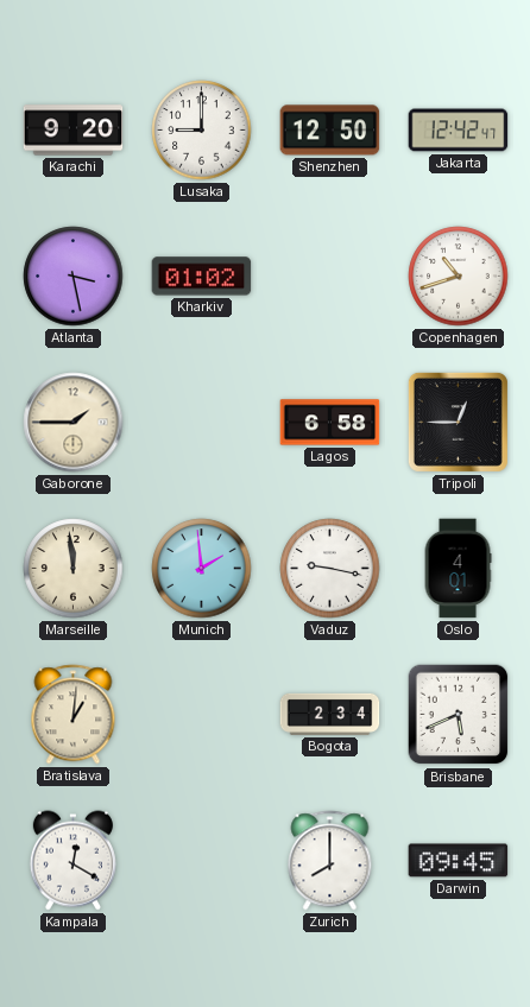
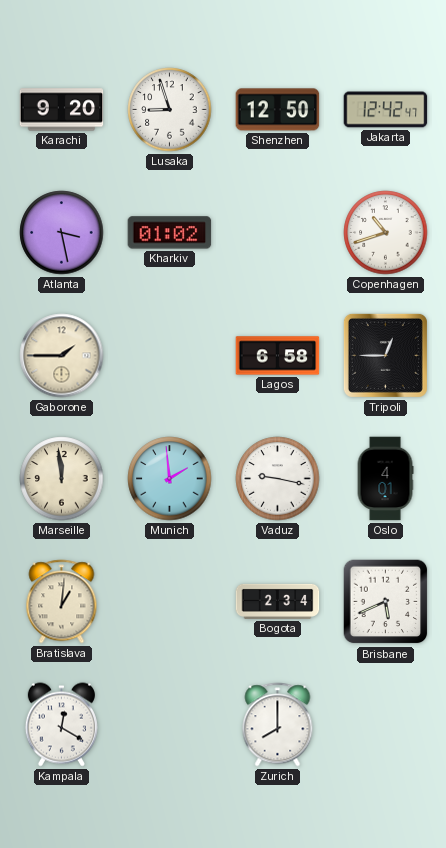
Lusaka: 9:00 -> 8:57
Darwin: 09:45 -> none
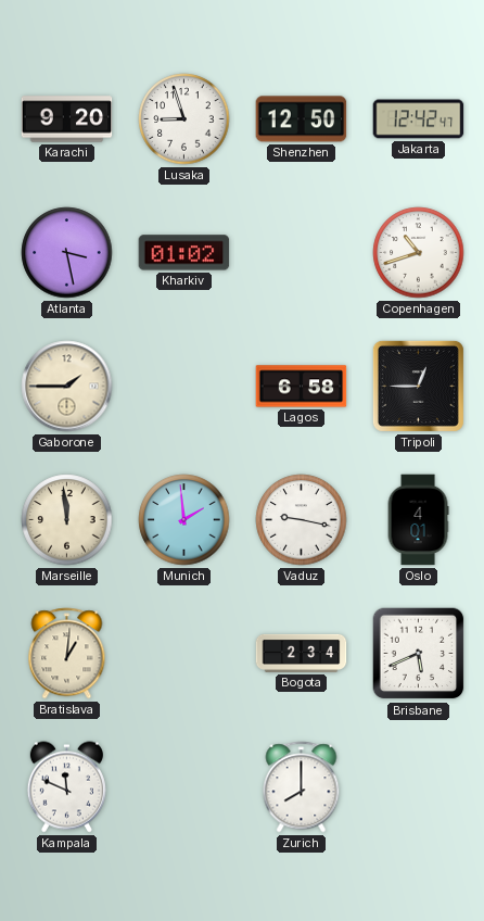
Kampala: 12:20 -> 11:49
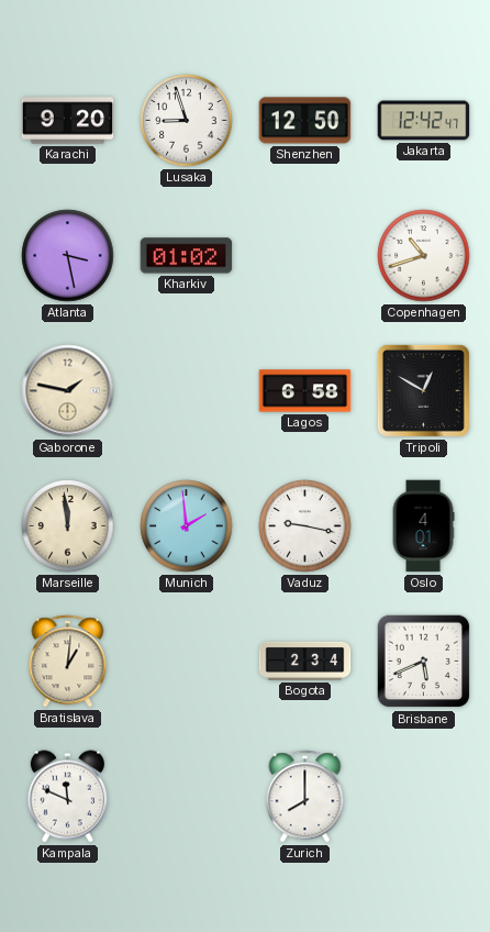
Gaborone: 1:45 -> 1:47
Tripoli: 12:45 -> 12:50
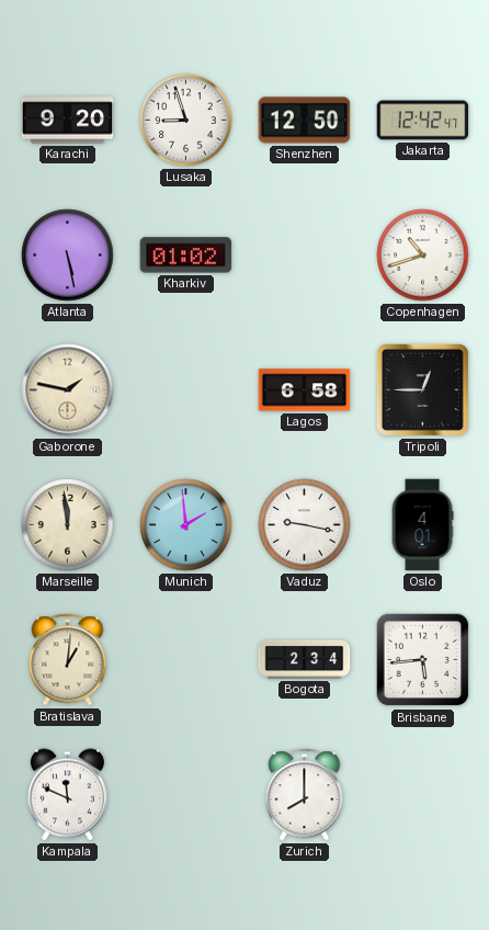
Atlanta: 3:28 -> 5:28
Tripoli: 12:50 -> 12:45
Brisbane: 5:41 -> 5:44
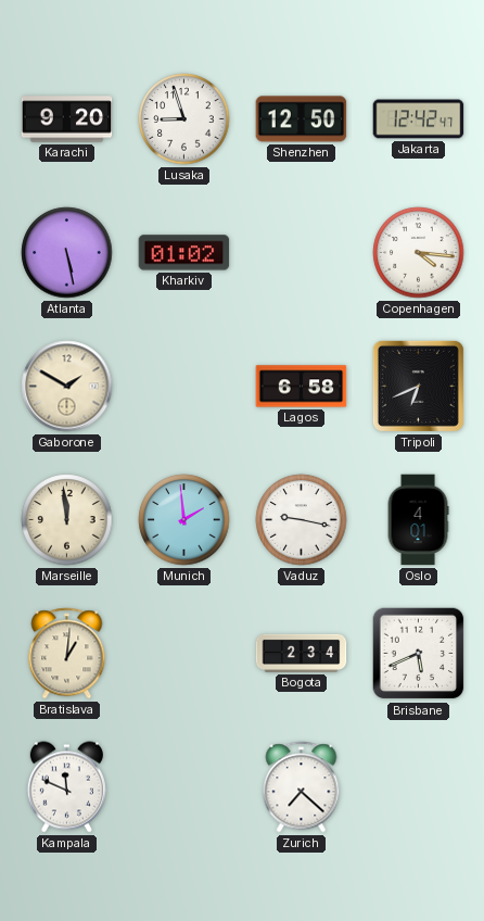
Copenhagen: 10:42 -> 4:16
Gaborone: 1:47 -> 1:50
Tripoli: 12:45 -> 6:41
Brisbane: 5:44 -> 5:41
Zurich: 8:00 -> 7:22
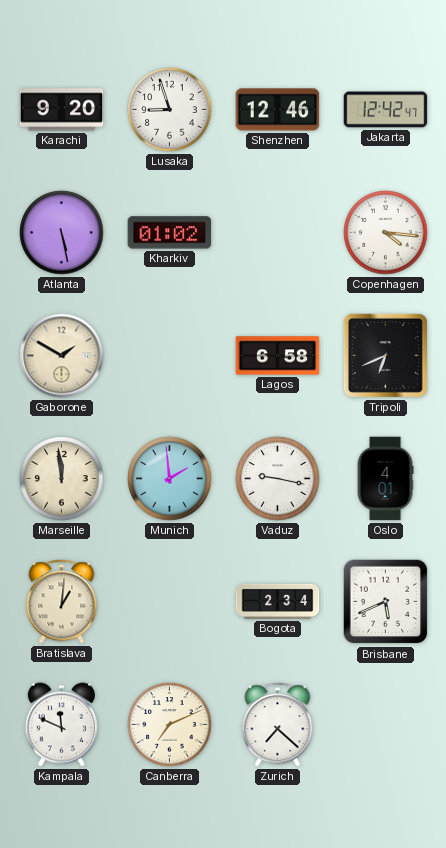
Shenzhen: 12:50 -> 12:46
Canberra: none -> 7:11
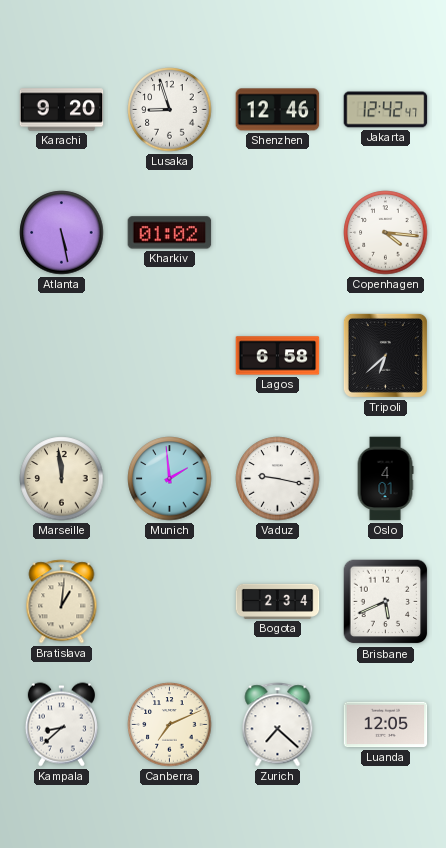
Gaborone: 1:50 -> none
Tripoli: 6:41 -> 6:38
Kampala: 11:49 -> 8:38
Luanda: none -> 12:05
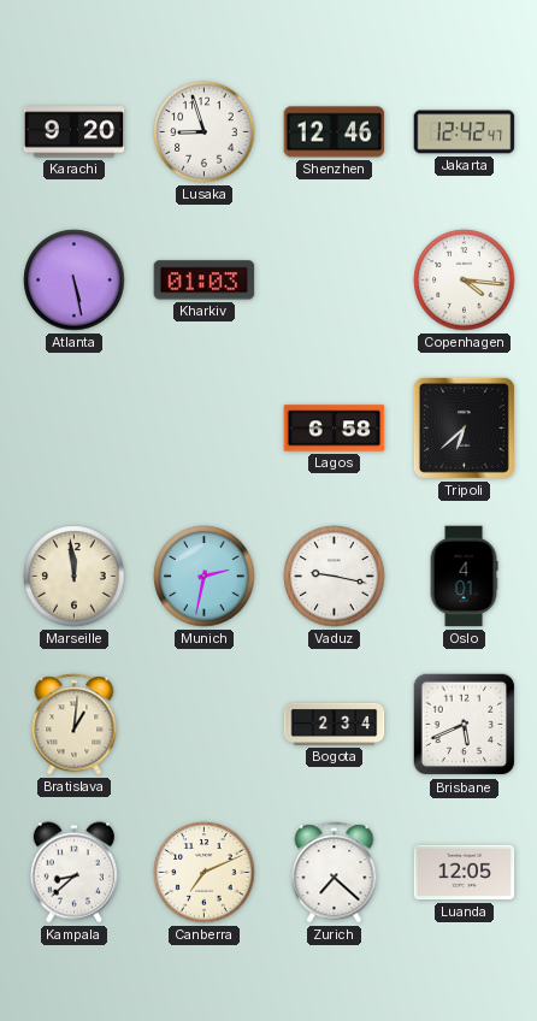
Kharkiv: 01:02 -> 01:03
Munich: 1:59 -> 2:32
